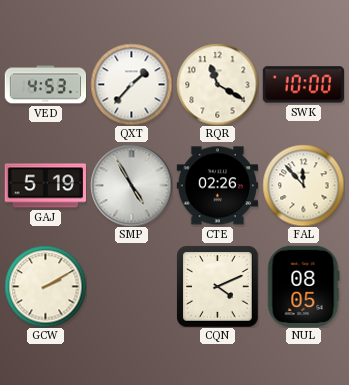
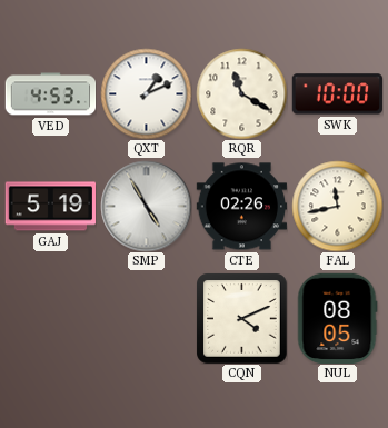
QXT: 1:37 -> 1:11
FAL: 11:53 -> 11:43
GCW: 2:10 -> none
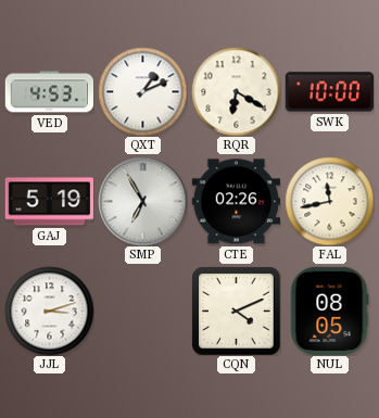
RQR: 11:20 -> 6:20
SMP: 4:55 -> 6:55
JJL: none -> 3:12
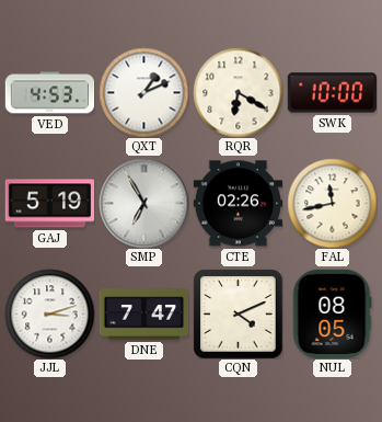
DNE: none -> 7:47
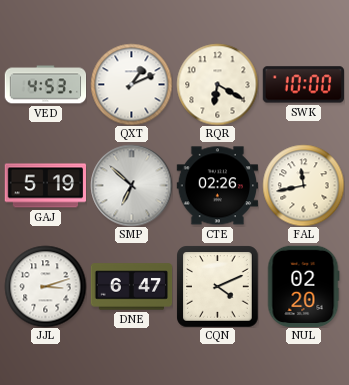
SMP: 6:55 -> 6:52
DNE: 7:47 -> 6:47
NUL: 08:05 -> 02:20
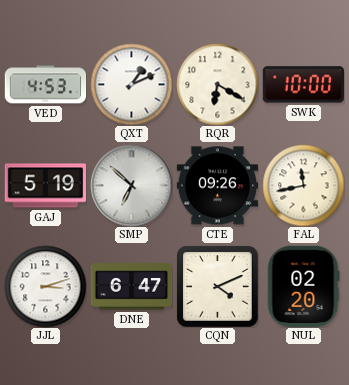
CTE: 02:26 -> 09:26
